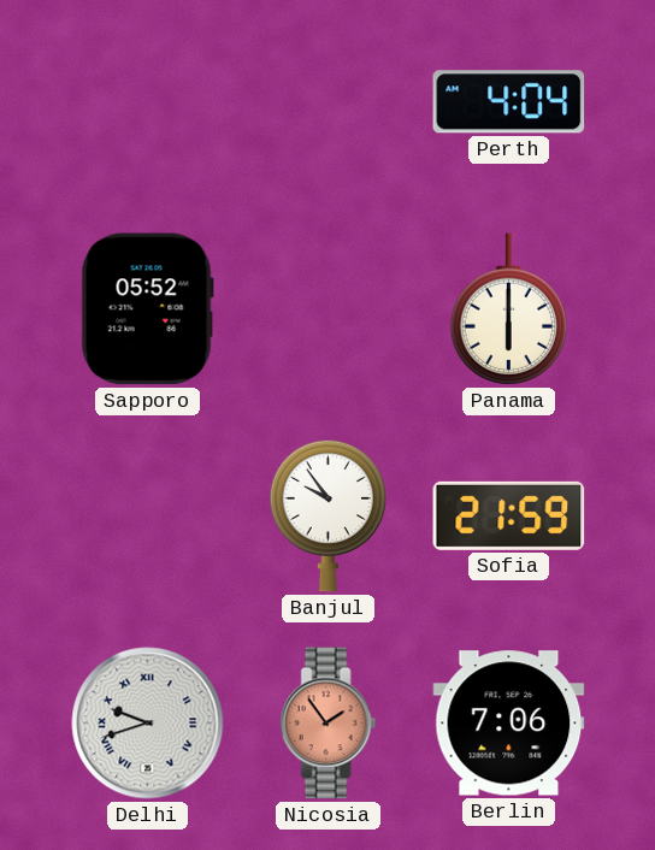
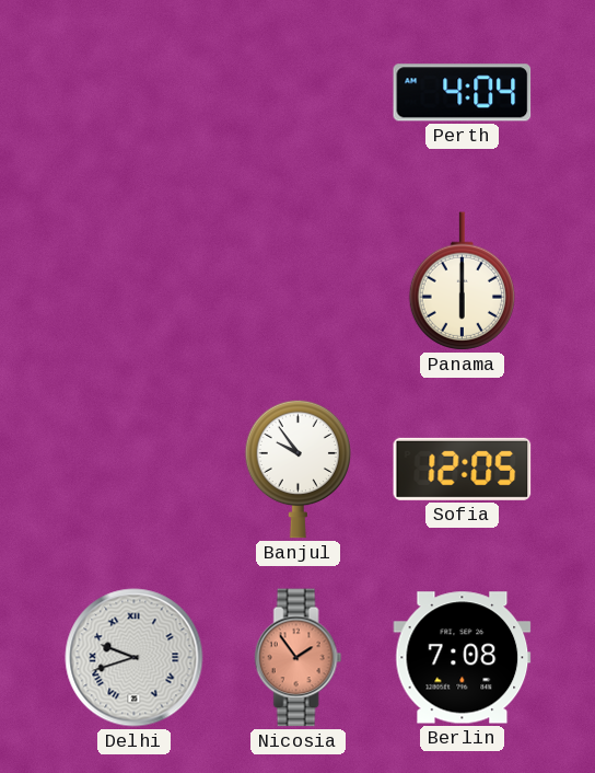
Sapporo: 05:52 -> none
Sofia: 21:59 -> 12:05
Berlin: 7:06 -> 7:08
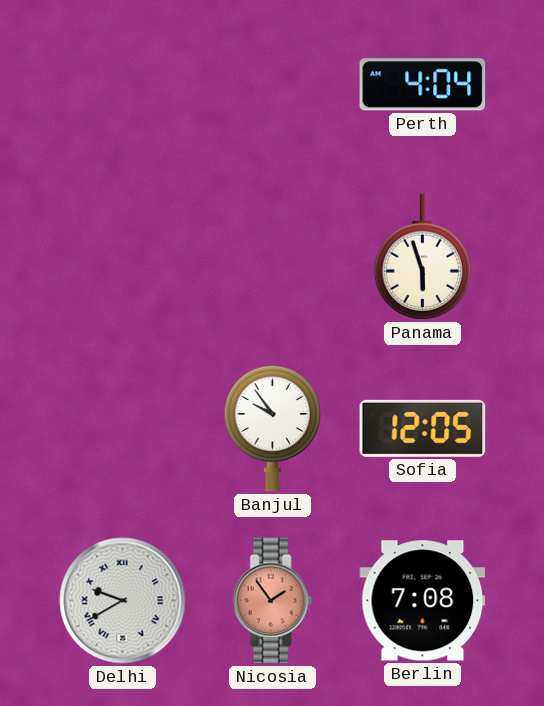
Panama: 6:00 -> 5:57
Delhi: 9:42 -> 9:40
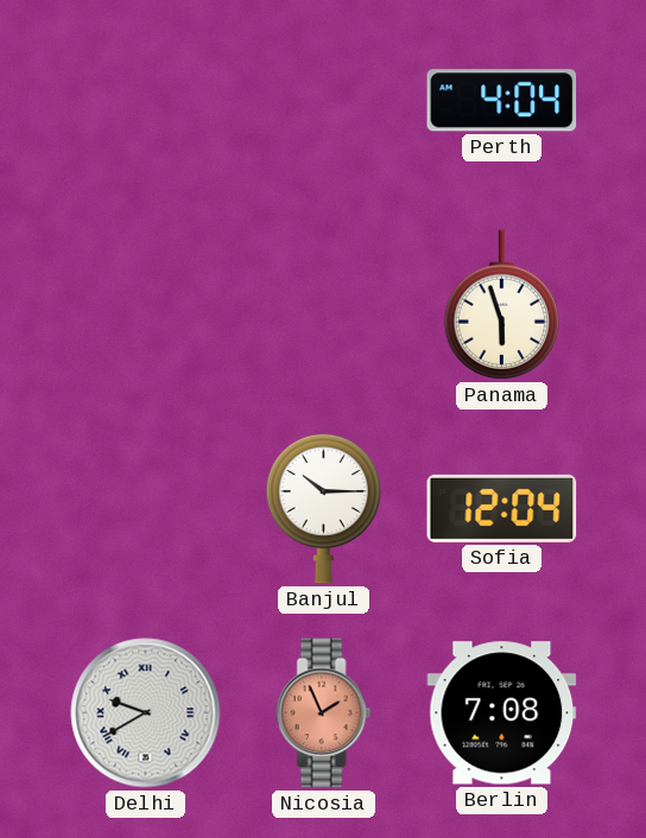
Banjul: 9:54 -> 10:15
Sofia: 12:05 -> 12:04
Nicosia: 1:54 -> 1:56
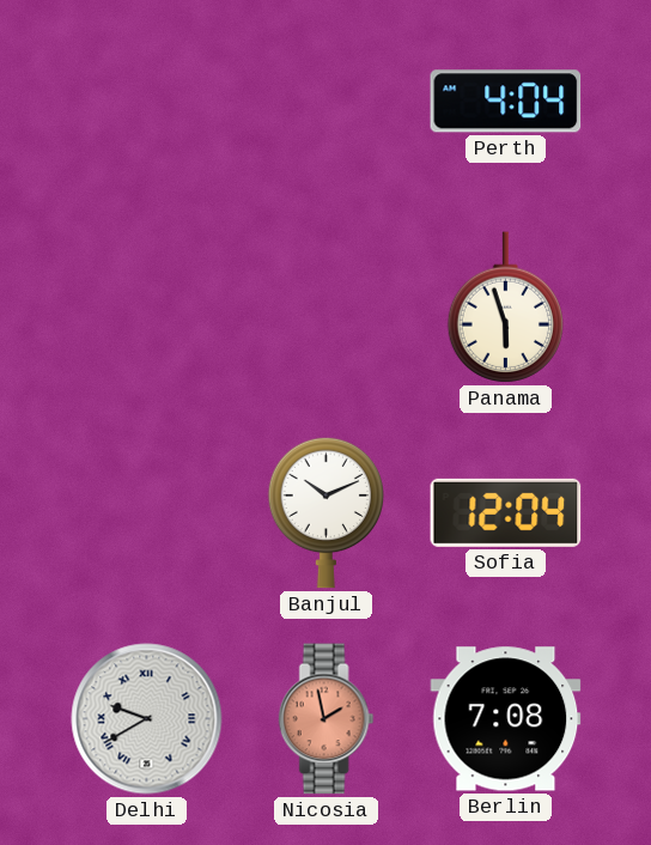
Banjul: 10:15 -> 10:11
Nicosia: 1:56 -> 1:58
